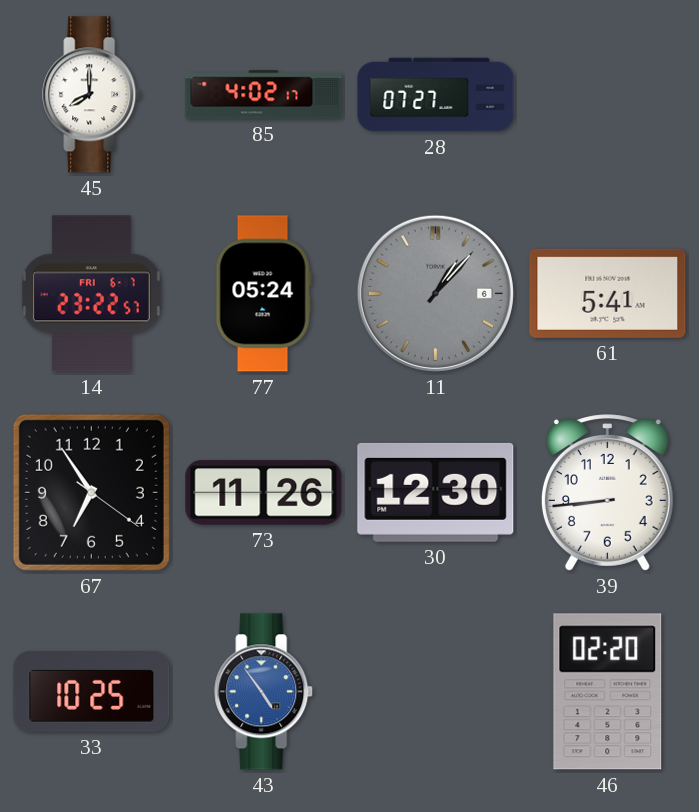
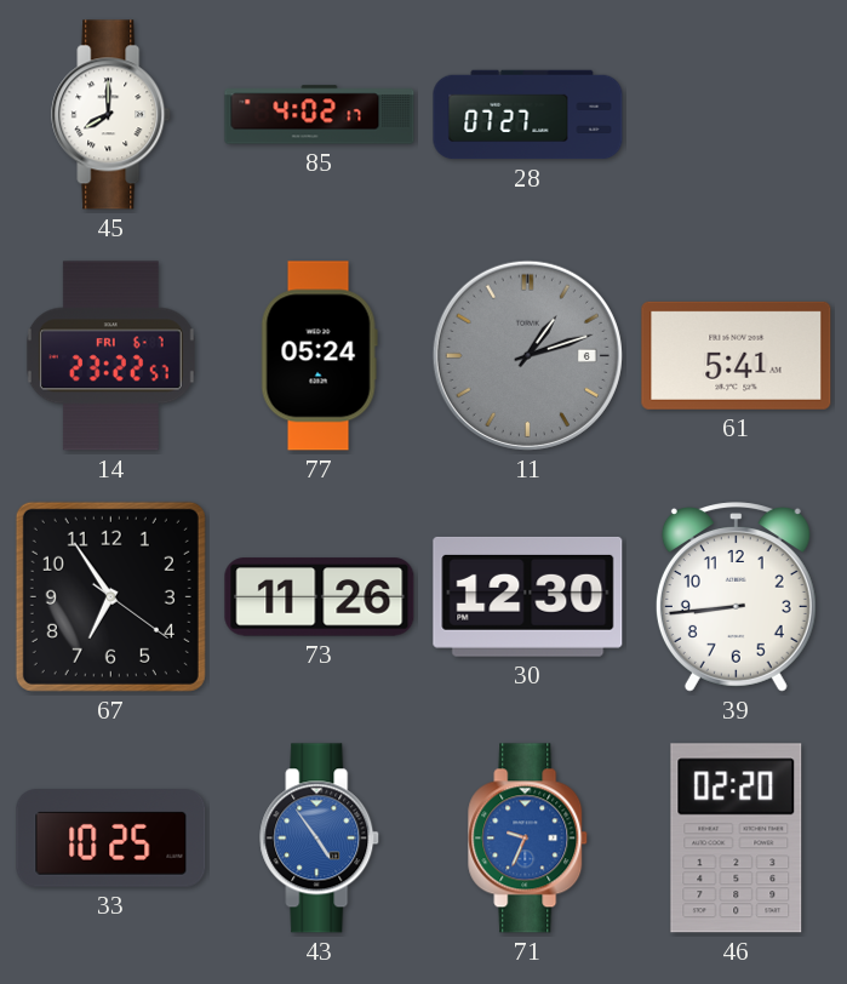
11: 1:07 -> 1:12
71: none -> 9:34
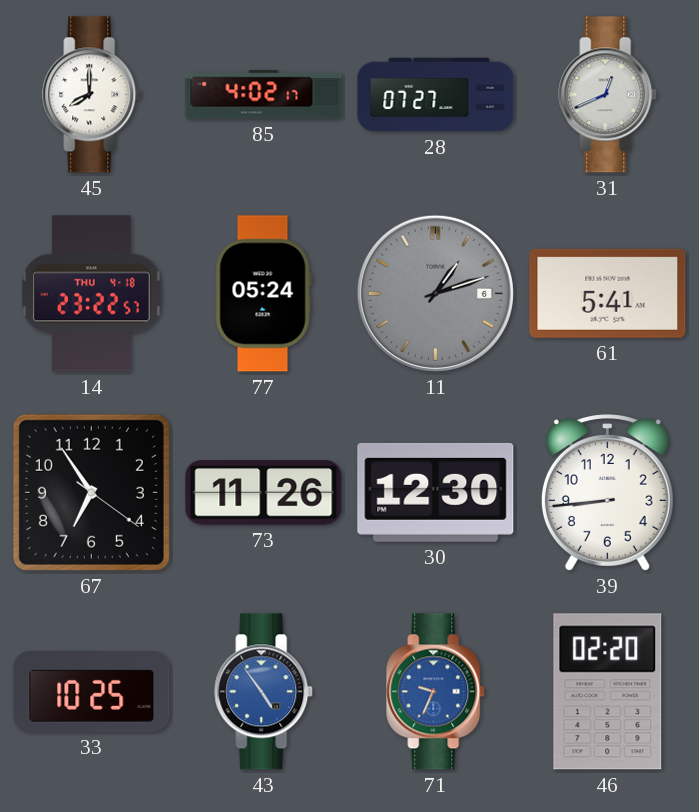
31: none -> 12:41
14 date: FRI 6-7 -> THU 4-18
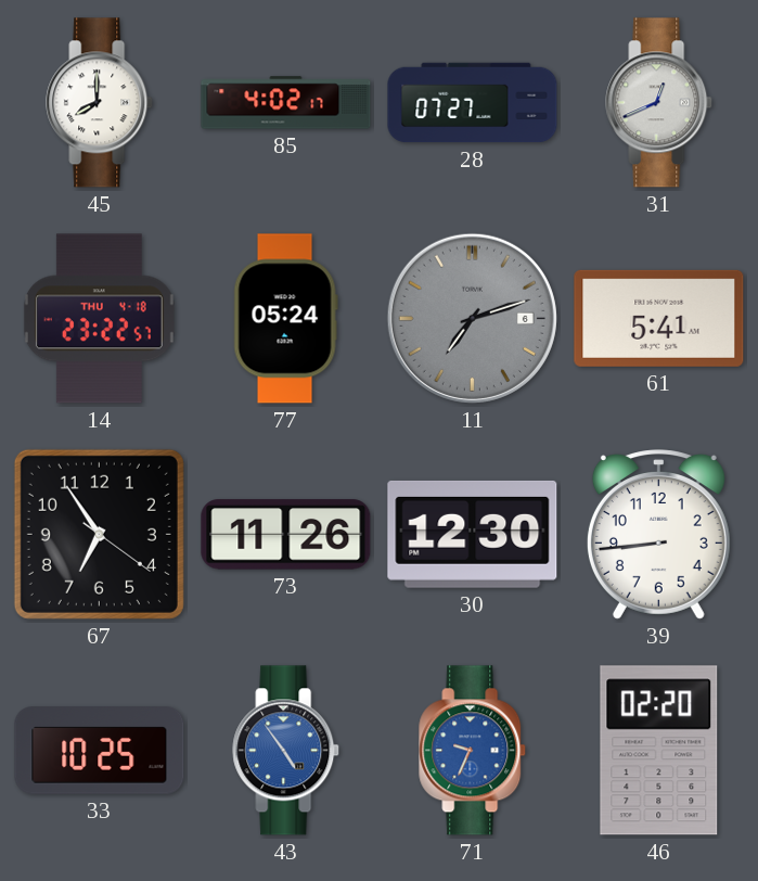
11: 1:12 -> 7:12
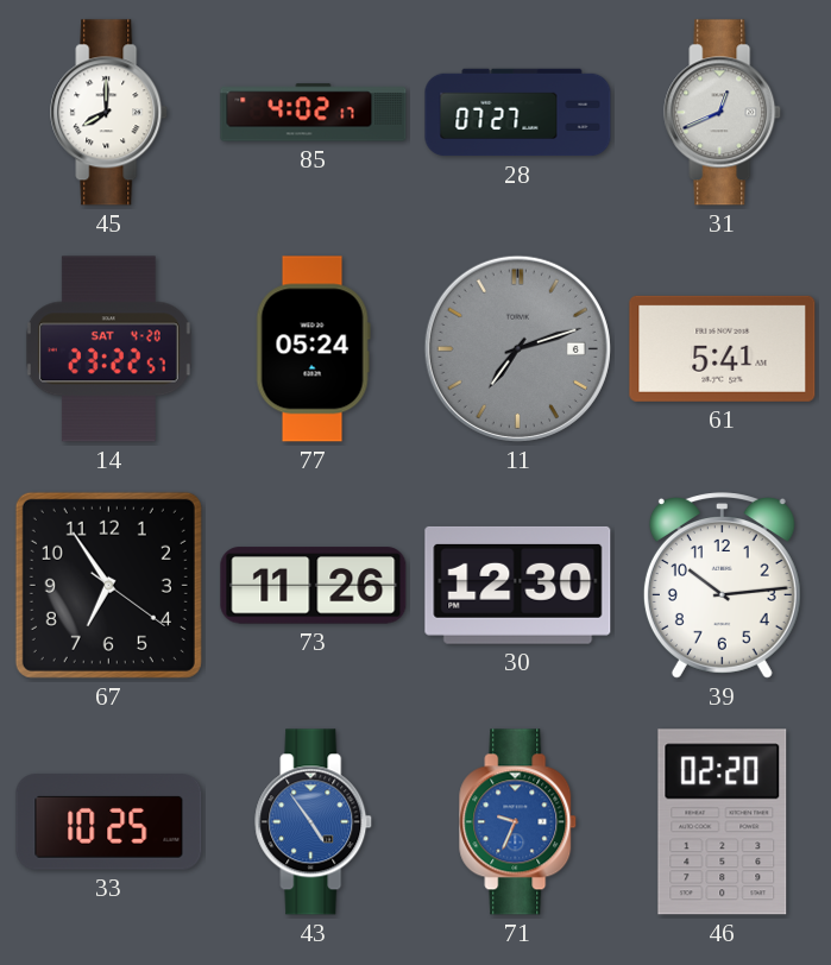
14 date: THU 4-18 -> SAT 4-20
39: 8:44 -> 10:14
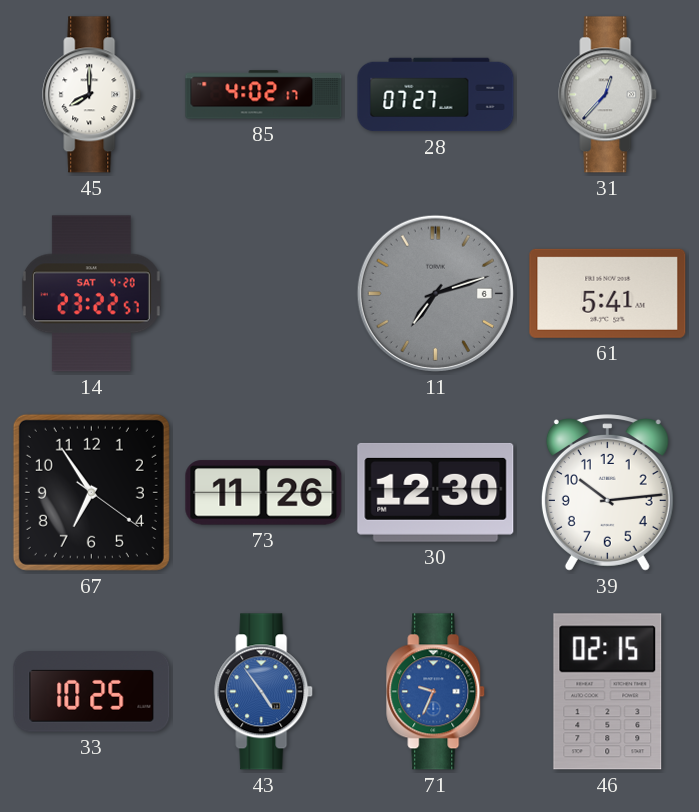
31: 12:41 -> 12:37
77: 05:24 -> none
46: 02:20 -> 02:15
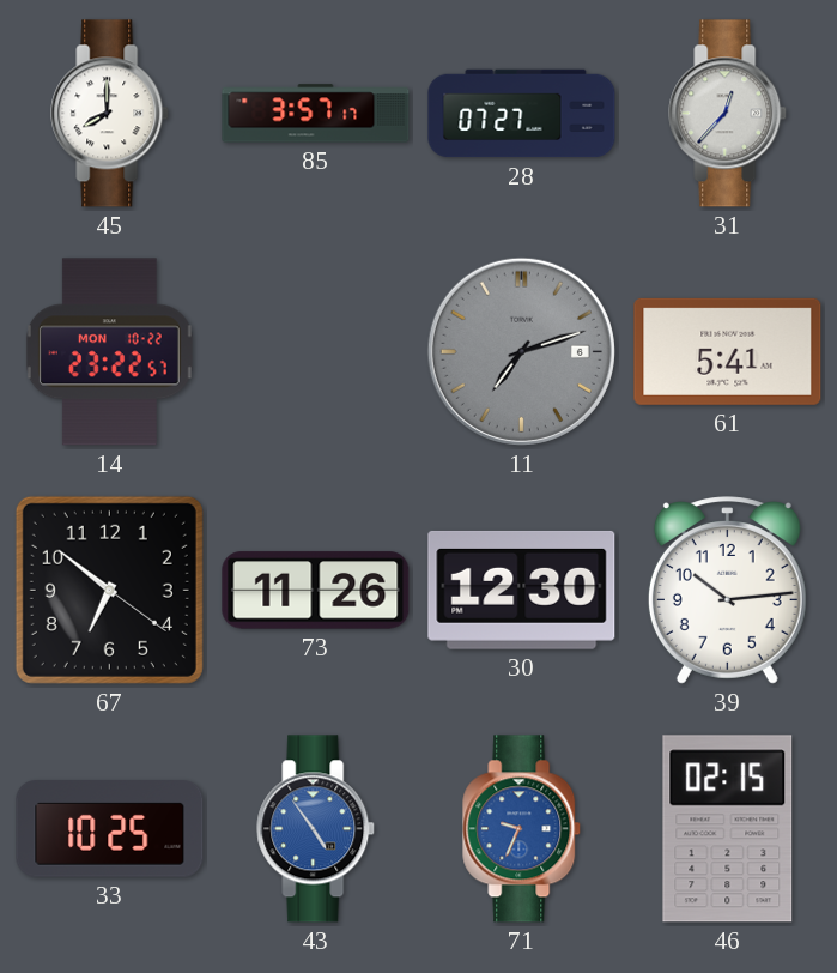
85: 4:02 -> 3:57
14 date: SAT 4-20 -> MON 10-22
67: 6:54 -> 6:51
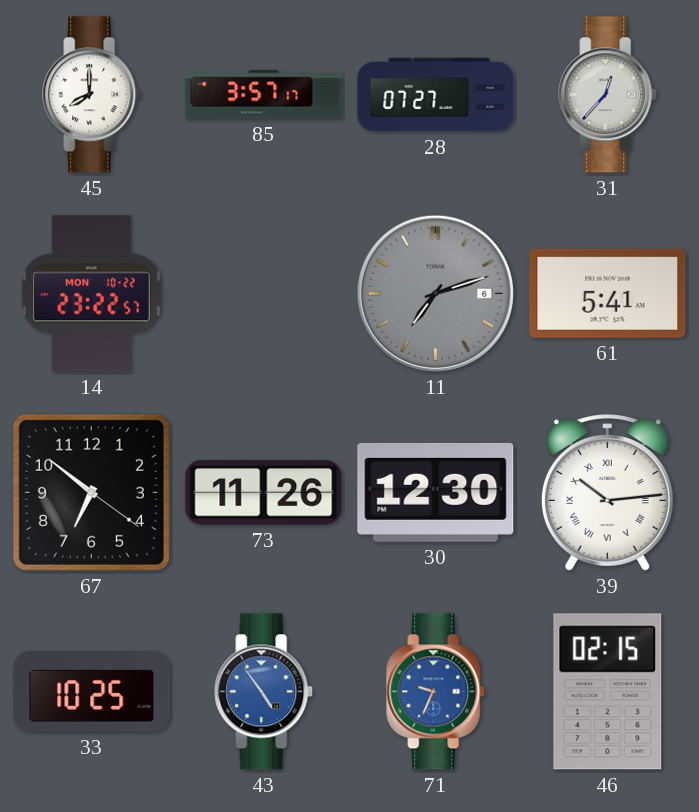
39 numerals: Arabic -> Roman
